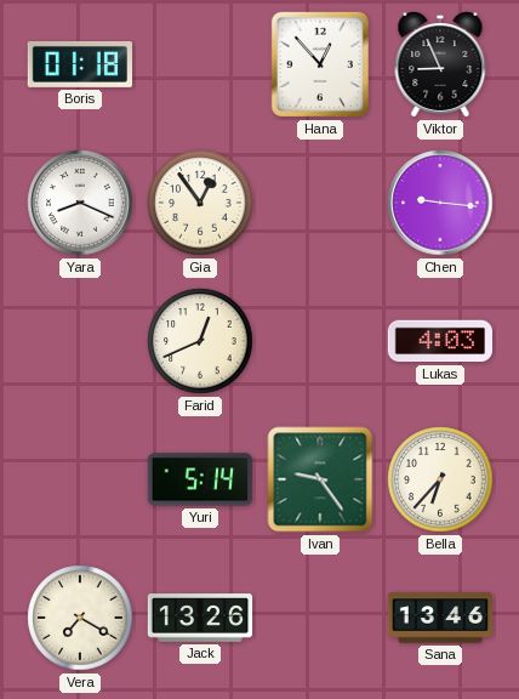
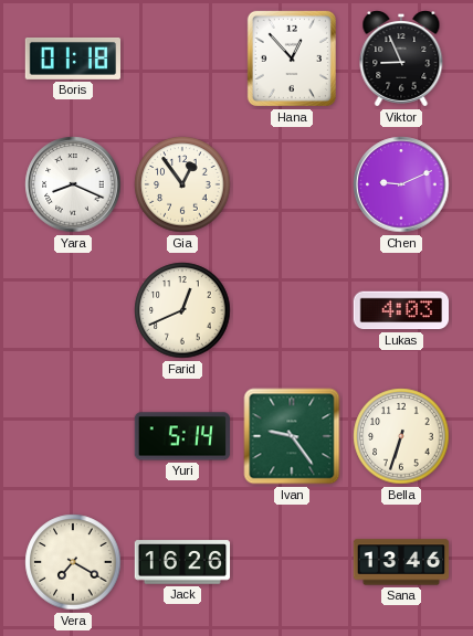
Chen: 9:16 -> 9:11
Bella: 6:37 -> 6:33
Jack: 13:26 -> 16:26
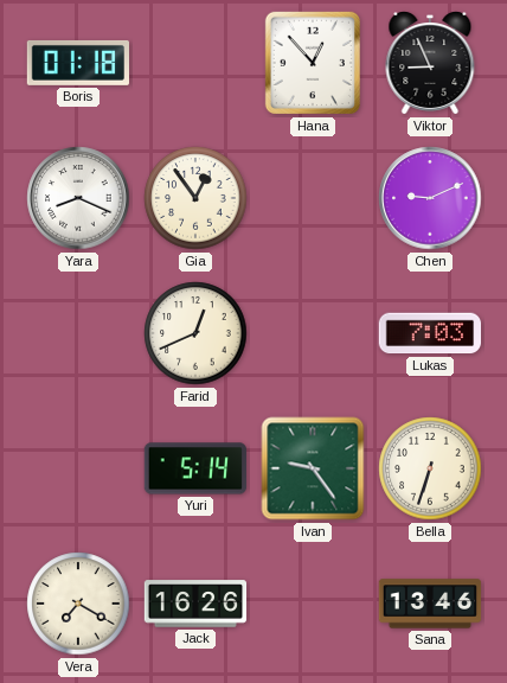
Lukas: 4:03 -> 7:03
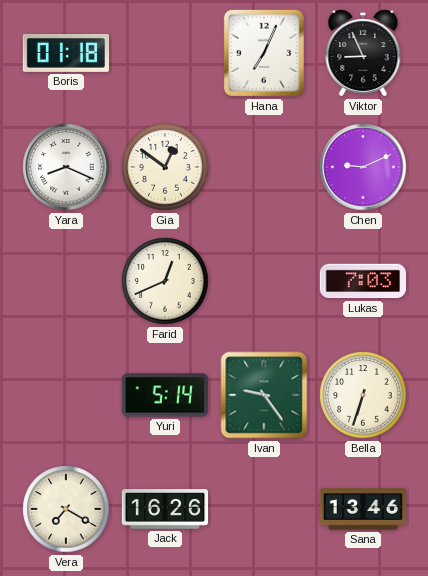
Hana: 12:53 -> 7:04
Gia: 12:54 -> 12:51
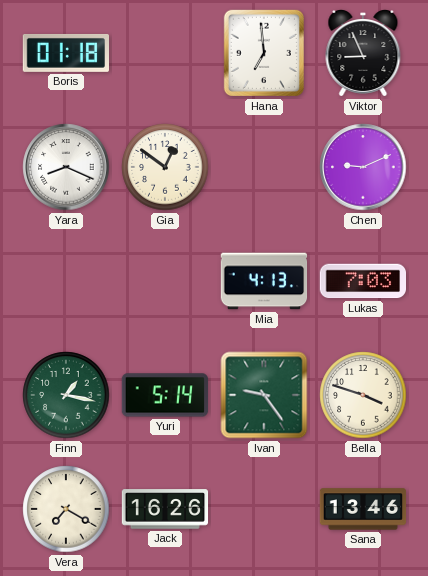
Hana: 7:04 -> 6:59
Farid: 12:41 -> none
Mia: none -> 4:13
Finn: none -> 1:17
Bella: 6:33 -> 3:48
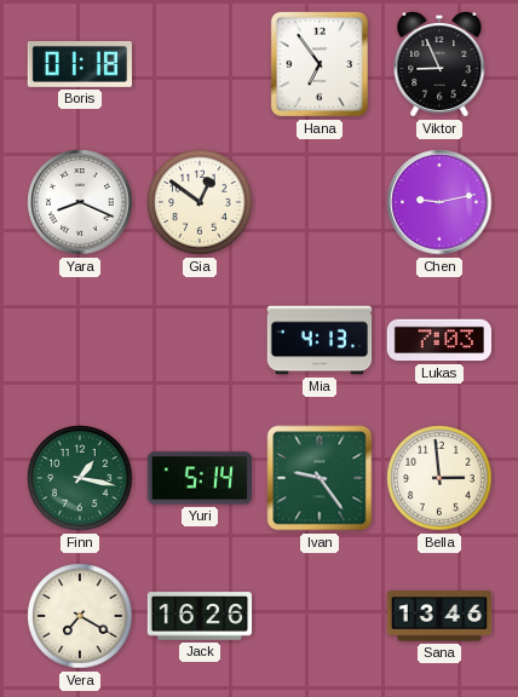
Hana: 6:59 -> 6:54
Chen: 9:11 -> 9:13
Bella: 3:48 -> 2:59
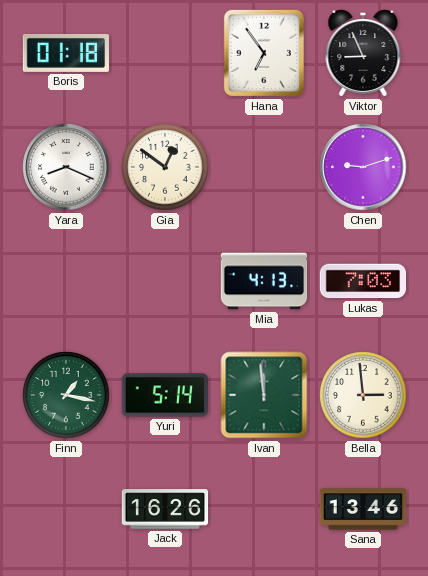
Chen: 9:13 -> 9:12
Ivan: 9:24 -> 11:59
Vera: 7:20 -> none
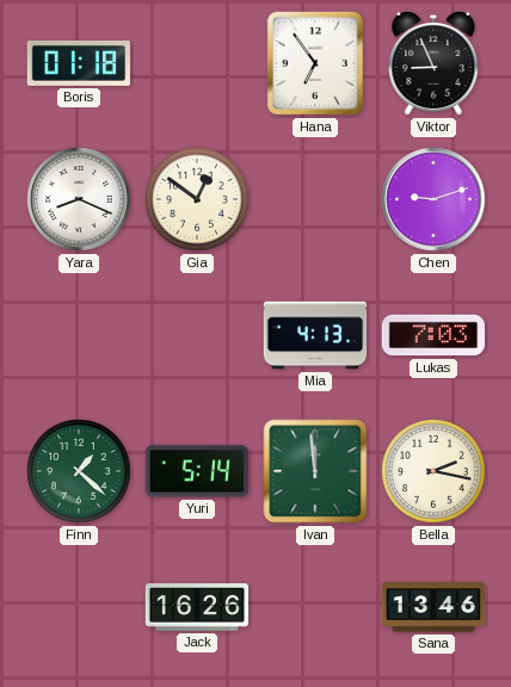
Finn: 1:17 -> 1:22
Bella: 2:59 -> 2:17
